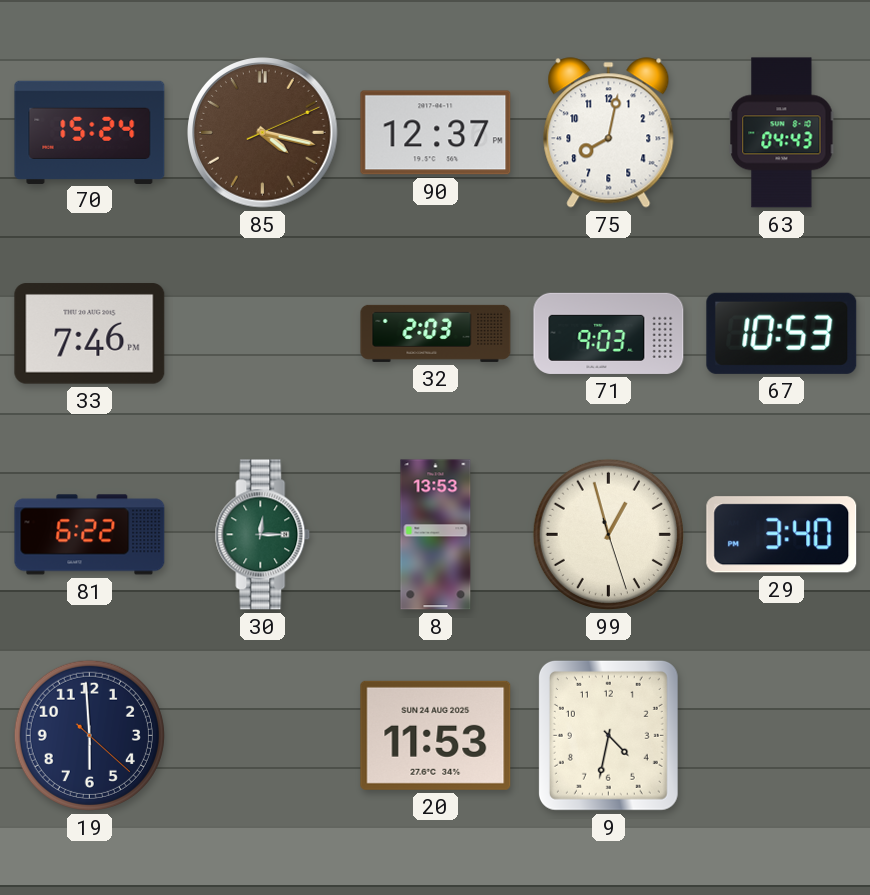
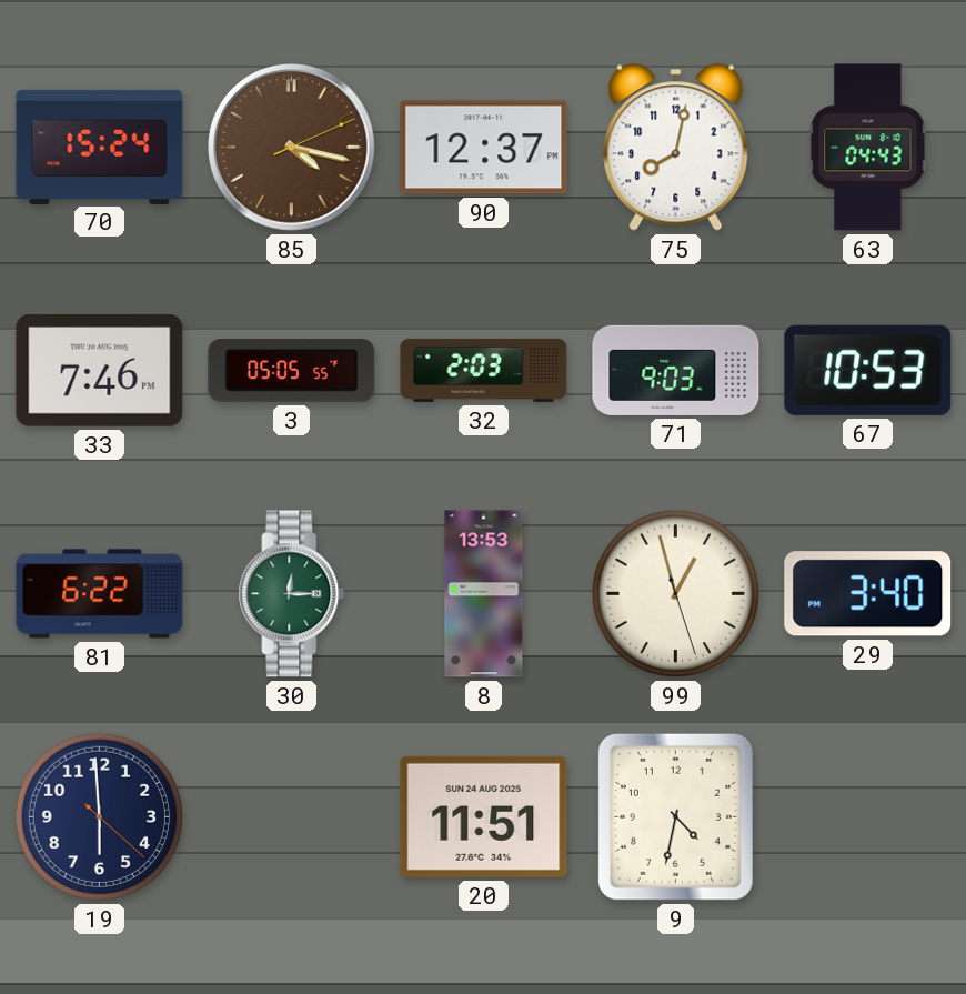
3: none -> 05:05
20: 11:53 -> 11:51
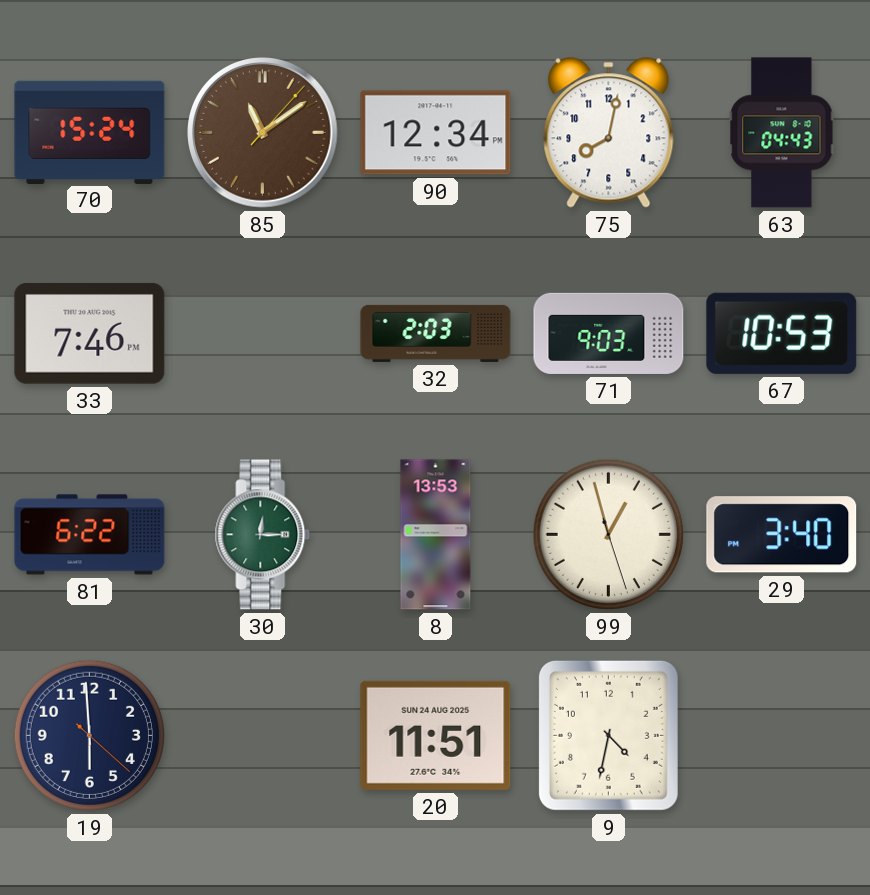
85: 4:17 -> 11:09
90: 12:37 -> 12:34
3: 05:05 -> none
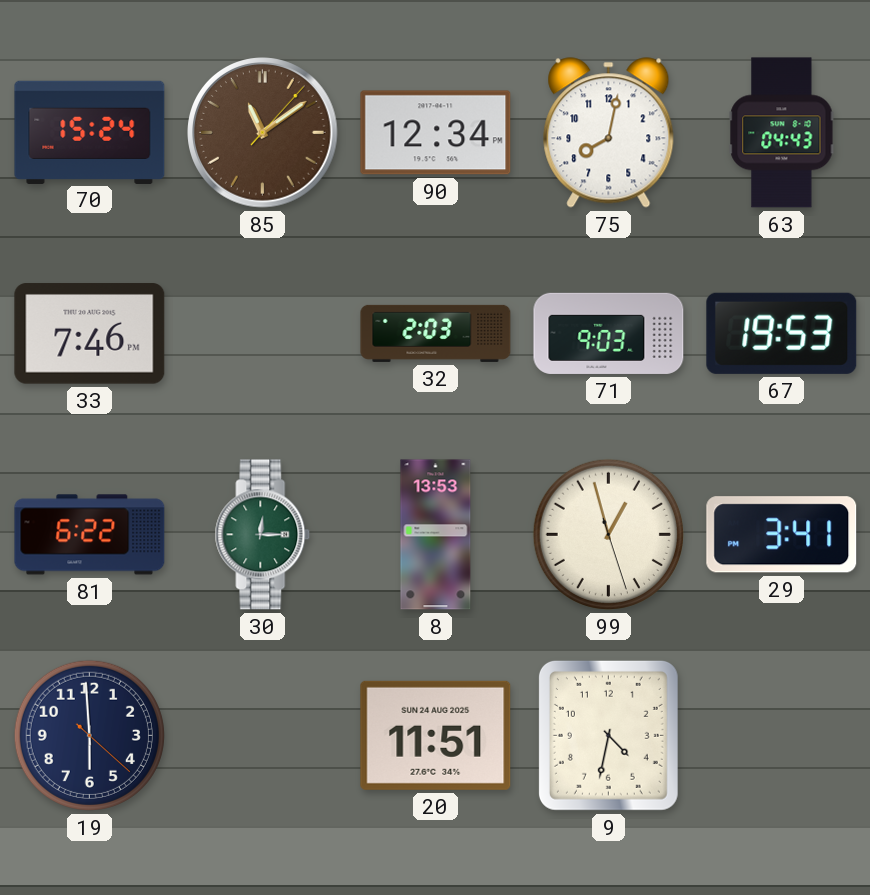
67: 10:53 -> 19:53
29: 3:40 -> 3:41
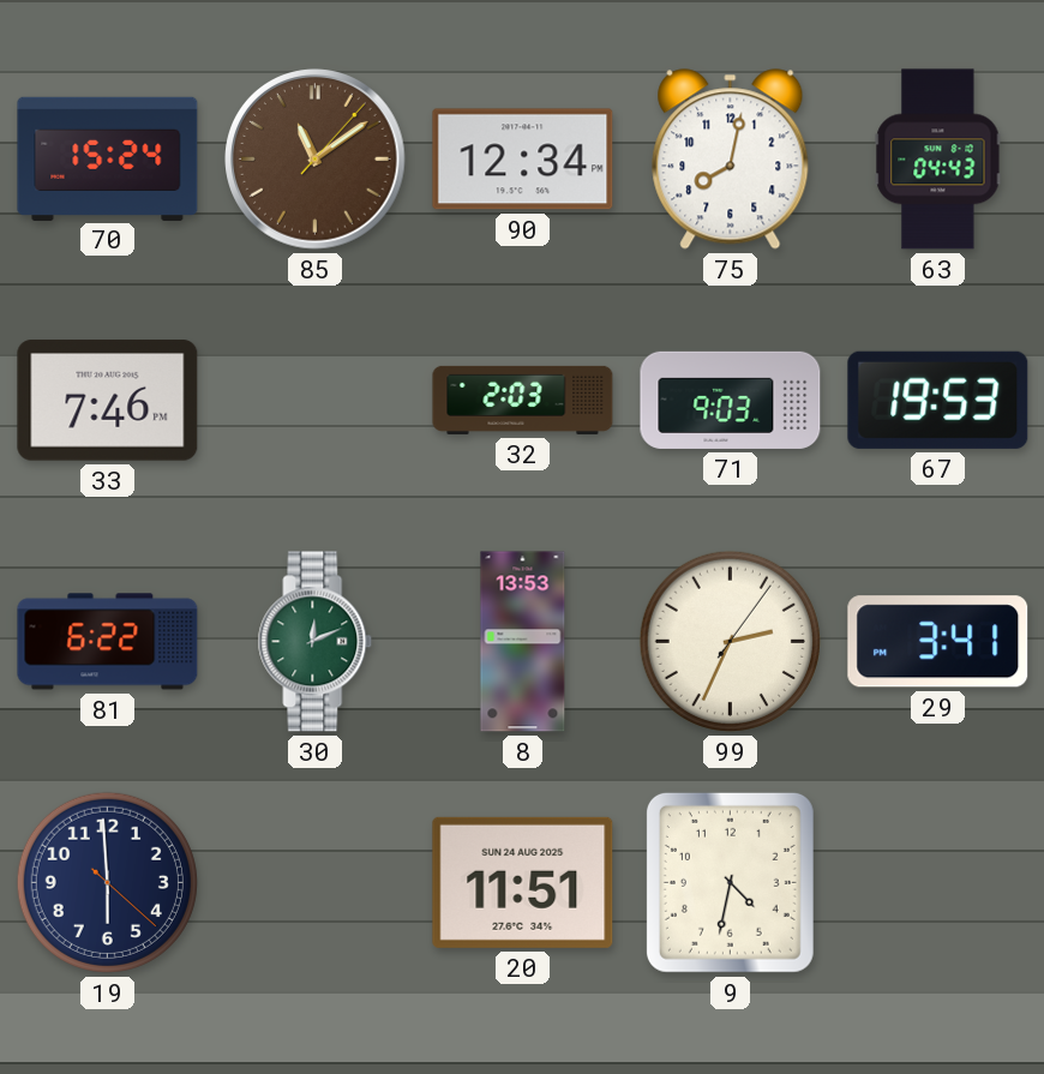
30: 12:15 -> 12:11
99: 12:57 -> 2:34
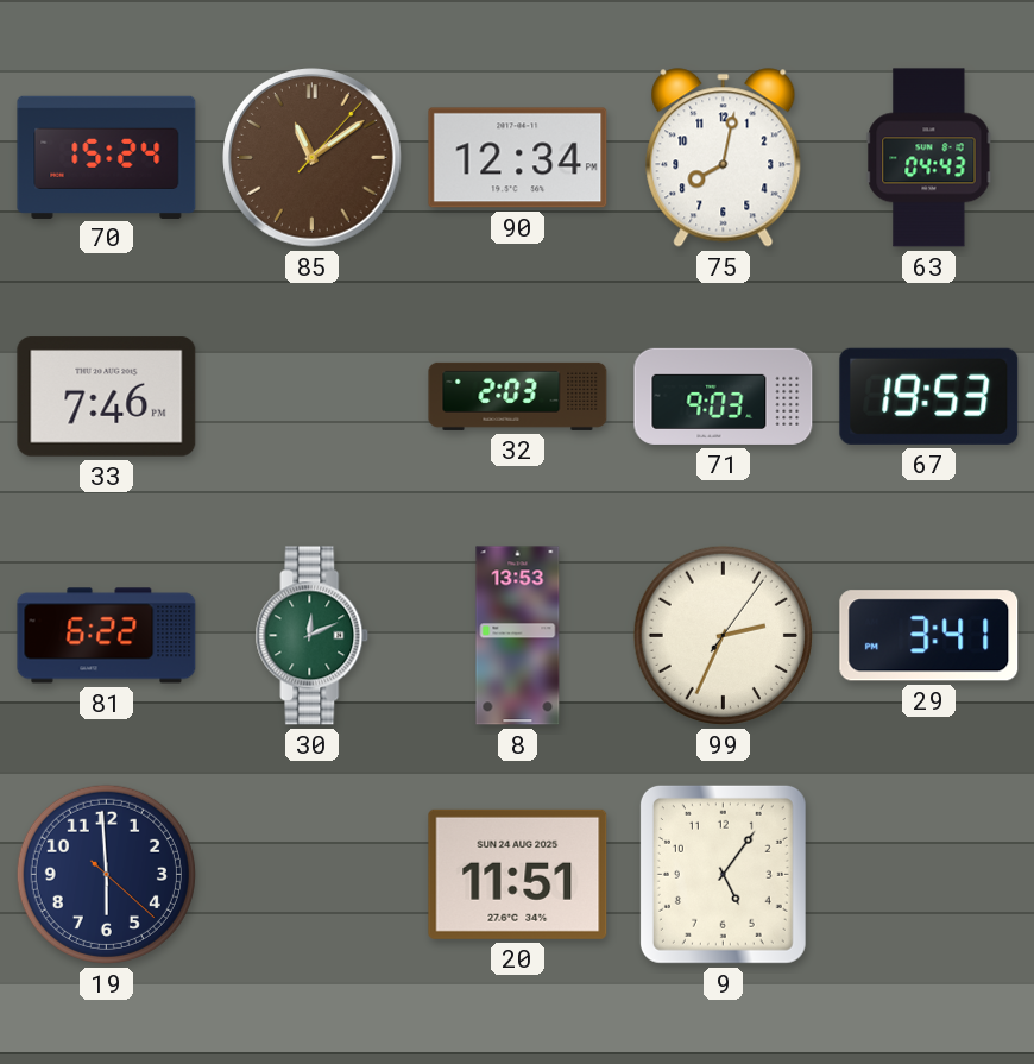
9: 4:32 -> 5:06
